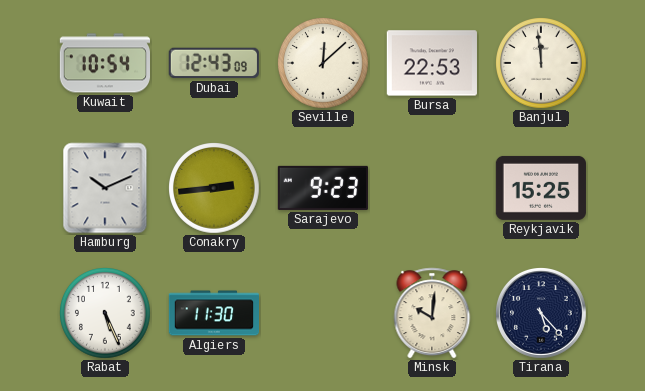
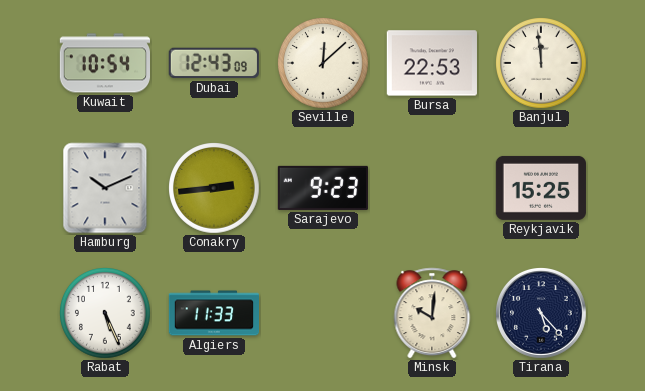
Algiers: 11:30 -> 11:33
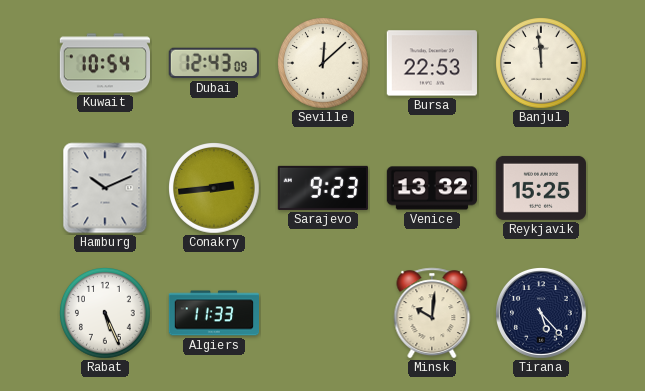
Venice: none -> 13:32
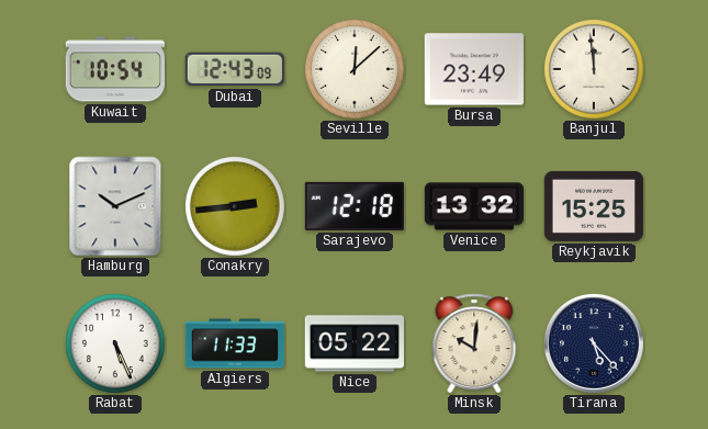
Bursa: 22:53 -> 23:49
Sarajevo: 9:23 -> 12:18
Nice: none -> 05:22
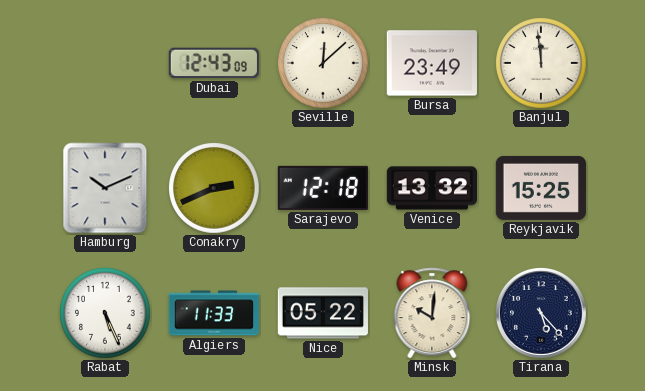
Kuwait: 10:54 -> none
Conakry: 2:44 -> 2:41
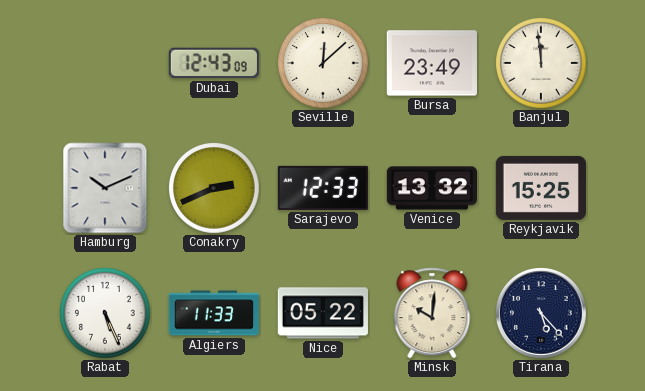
Sarajevo: 12:18 -> 12:33
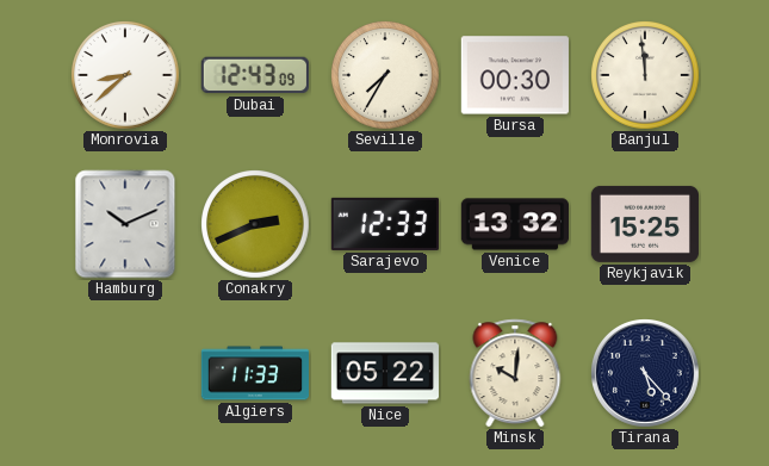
Monrovia: none -> 8:38
Seville: 12:08 -> 7:35
Bursa: 23:49 -> 00:30
Rabat: 5:26 -> none
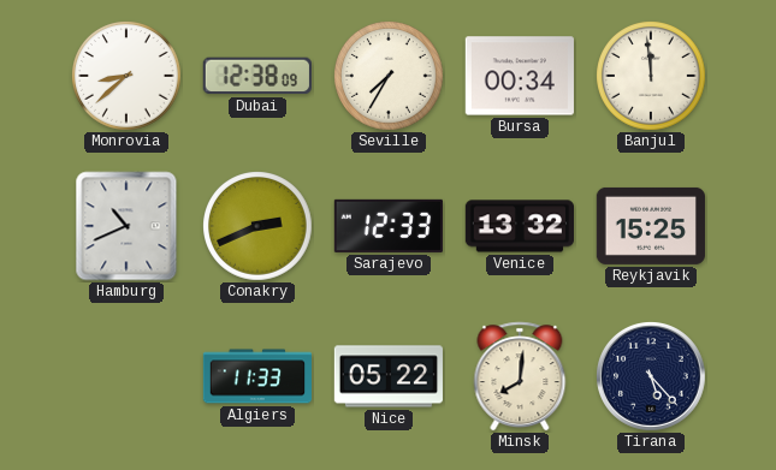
Dubai: 12:43 -> 12:38
Bursa: 00:30 -> 00:34
Hamburg: 10:11 -> 10:41
Minsk: 10:01 -> 8:01
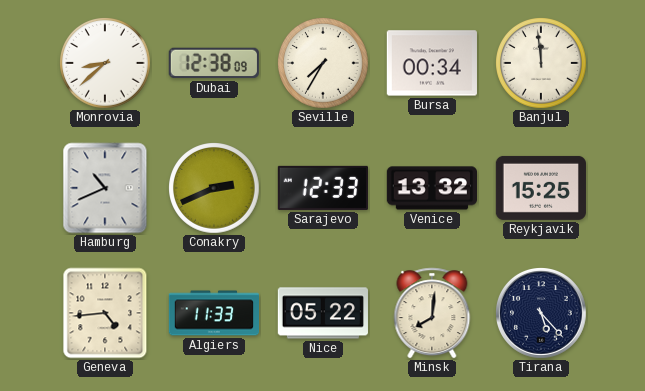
Geneva: none -> 4:44
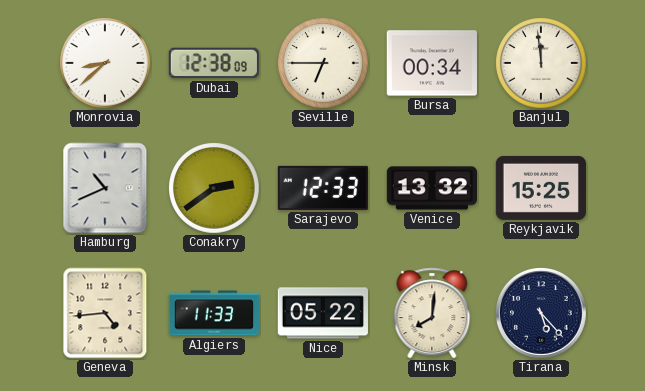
Seville: 7:35 -> 6:45
Conakry: 2:41 -> 2:39
